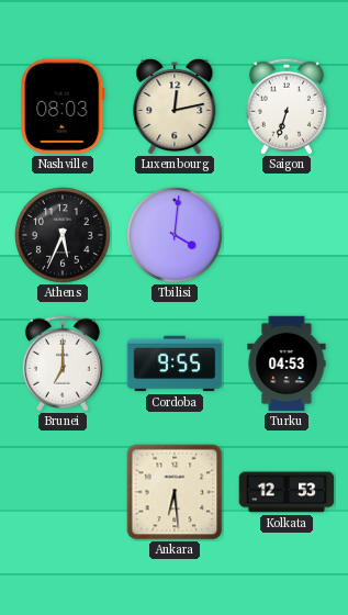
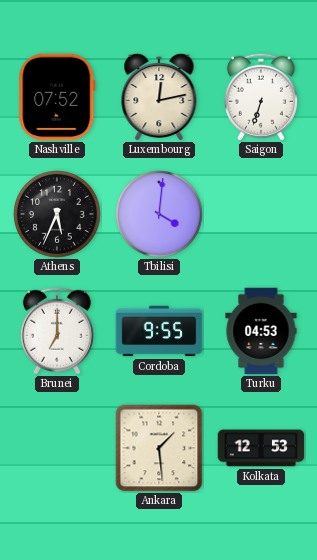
Nashville: 08:03 -> 07:52
Ankara: 6:29 -> 1:29
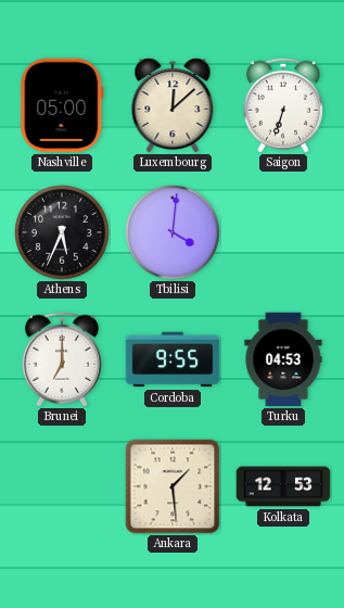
Nashville: 07:52 -> 05:00
Luxembourg: 12:13 -> 12:08
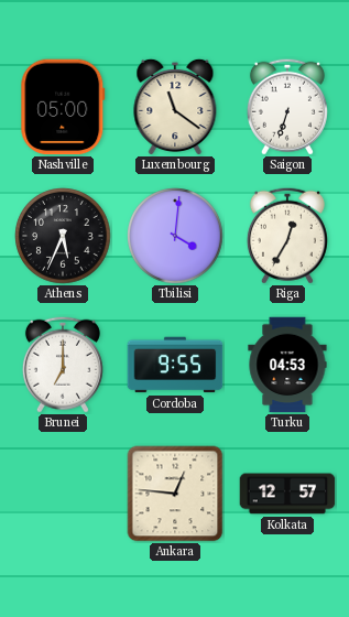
Luxembourg: 12:08 -> 11:21
Riga: none -> 12:35
Ankara: 1:29 -> 12:46
Kolkata: 12:53 -> 12:57
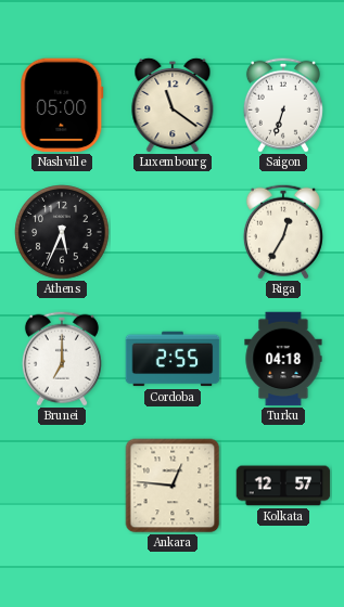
Tbilisi: 4:01 -> none
Cordoba: 9:55 -> 2:55
Turku: 04:53 -> 04:18
